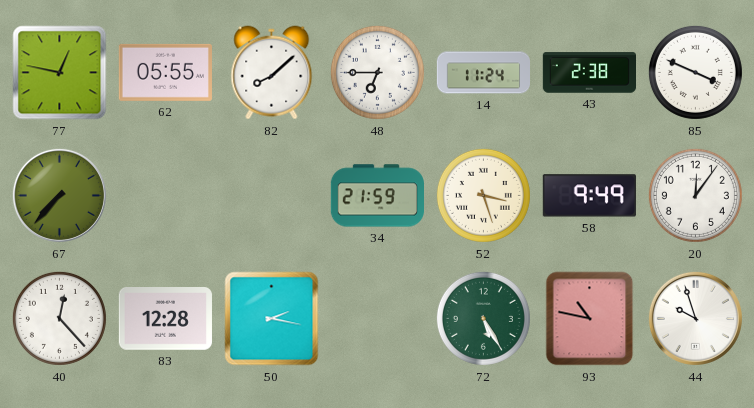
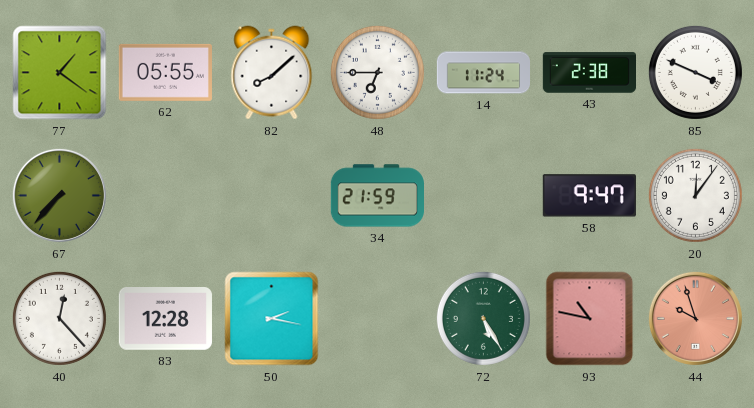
77: 12:47 -> 1:21
52: 3:27 -> none
58: 9:49 -> 9:47
44 dial: white -> salmon
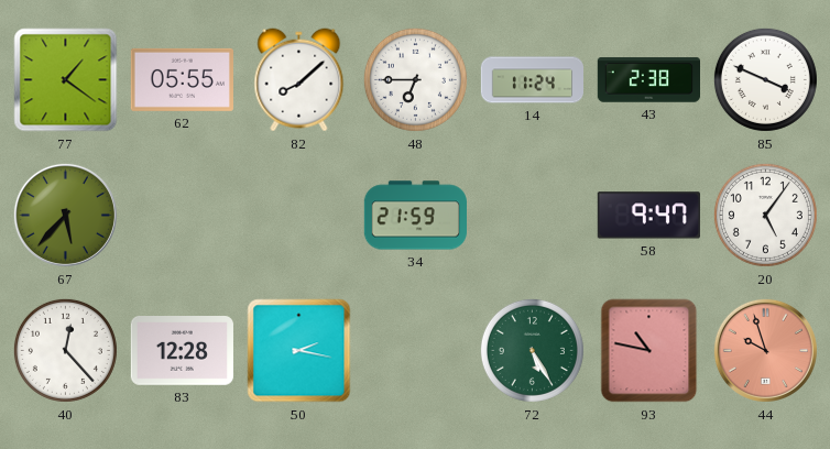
67: 7:37 -> 5:37
20: 12:06 -> 5:06
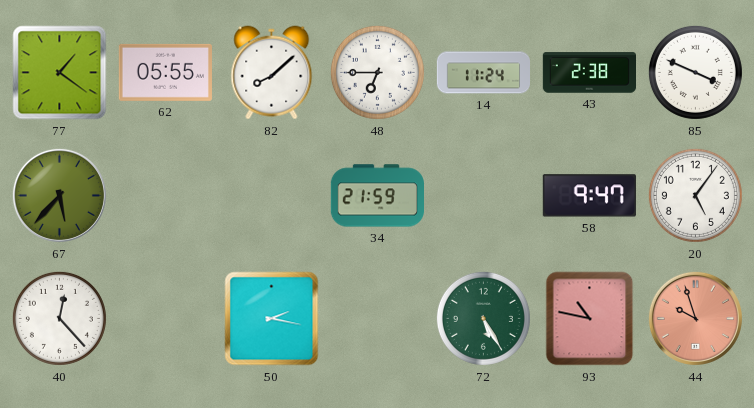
83: 12:28 -> none
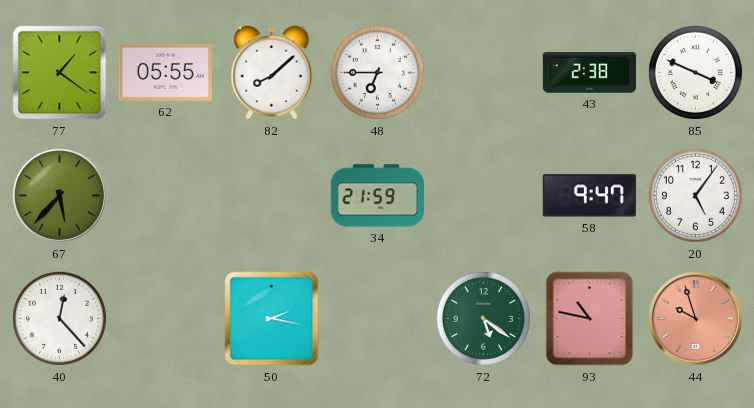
14: 11:24 -> none
72: 5:25 -> 5:21
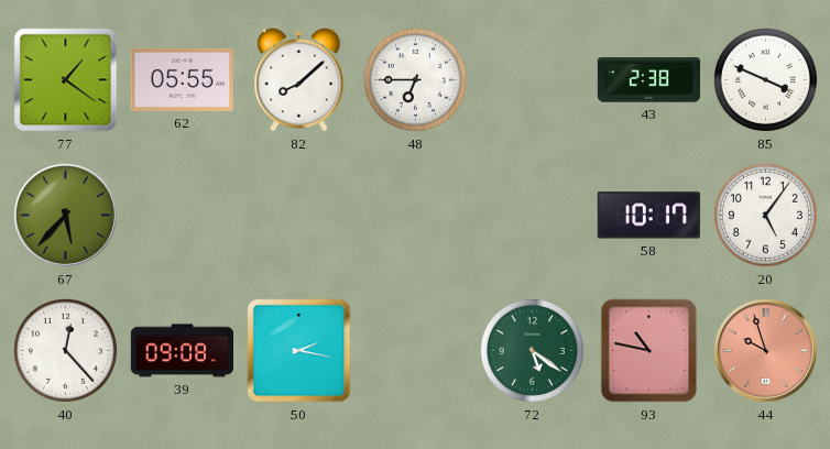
34: 21:59 -> none
58: 9:47 -> 10:17
39: none -> 09:08
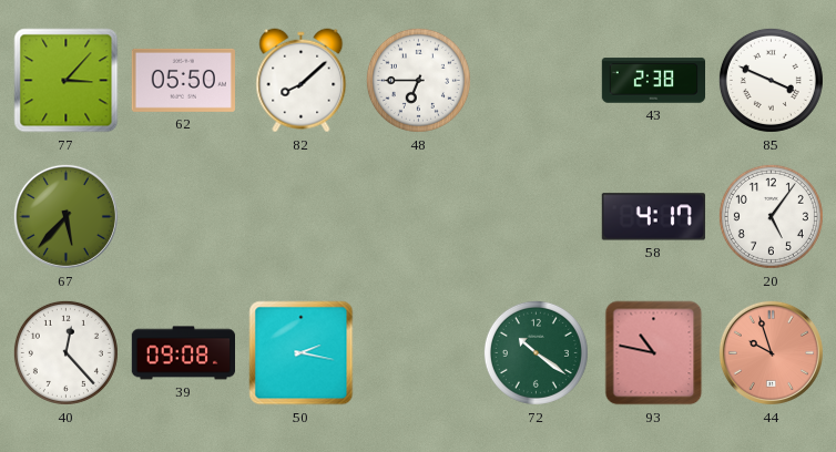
77: 1:21 -> 3:07
62: 05:55 -> 05:50
58: 10:17 -> 4:17
72: 5:21 -> 10:21
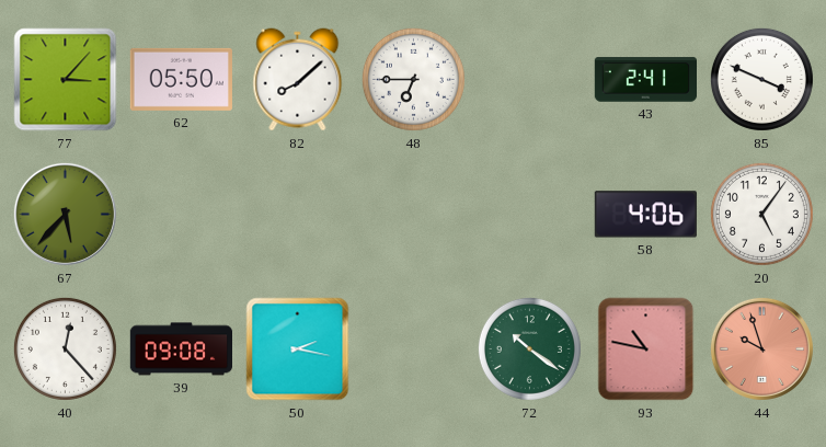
43: 2:38 -> 2:41
58: 4:17 -> 4:06
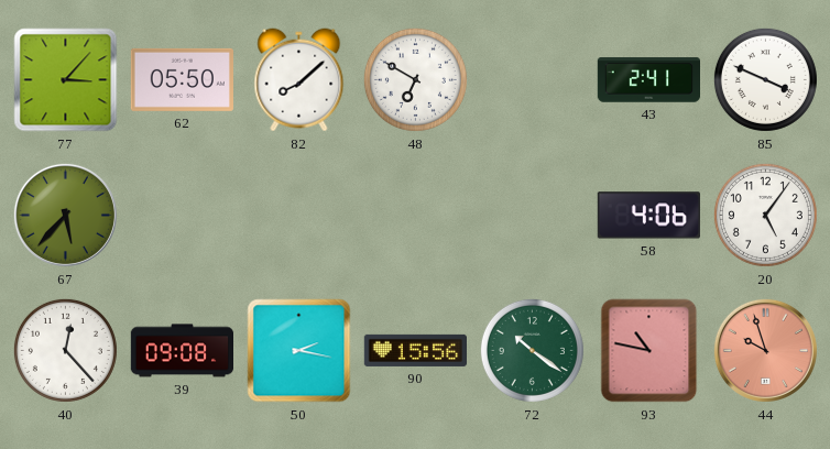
48: 6:45 -> 6:50
90: none -> 15:56
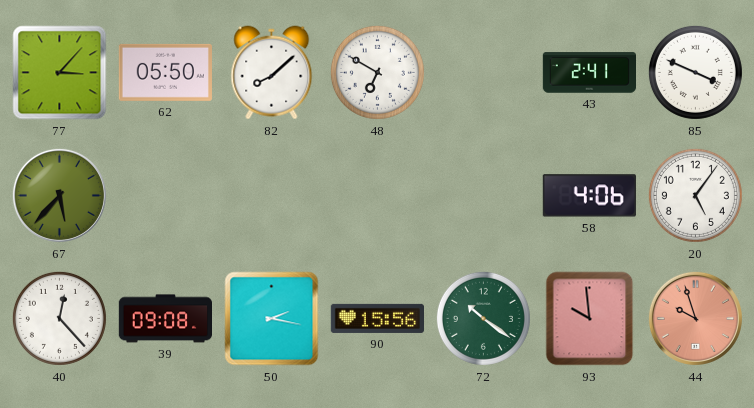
93: 10:47 -> 9:59
